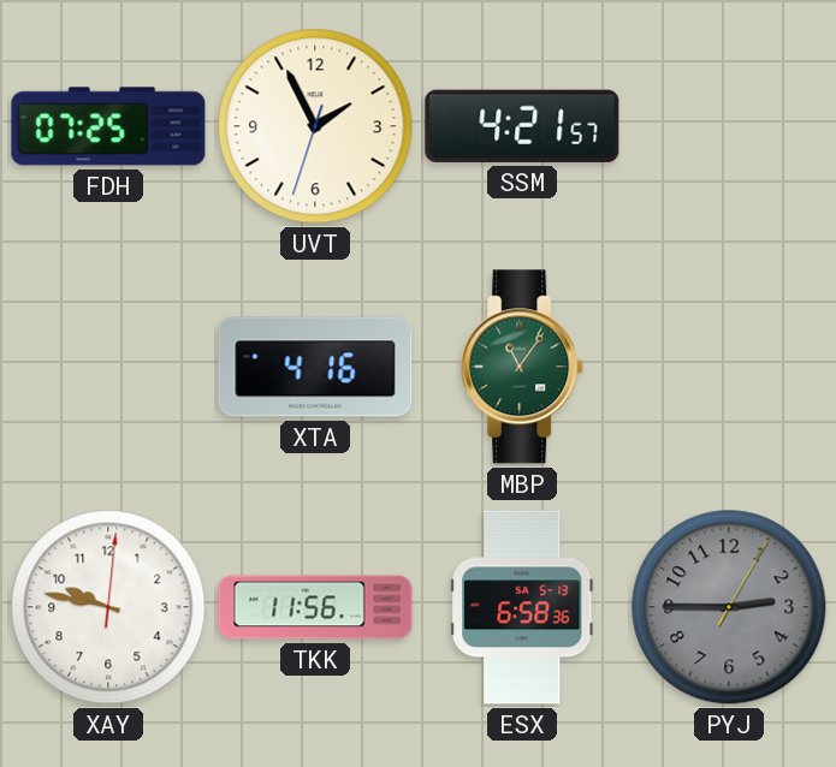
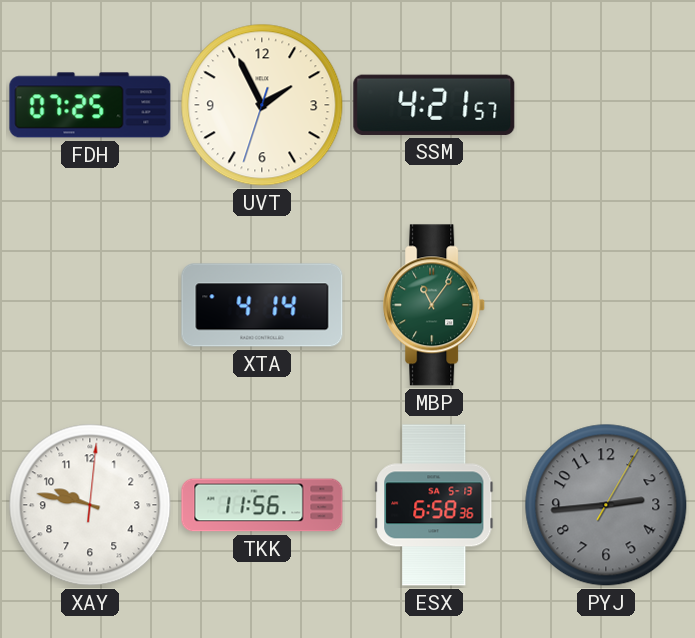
XTA: 4:16 -> 4:14
PYJ: 2:45 -> 2:44
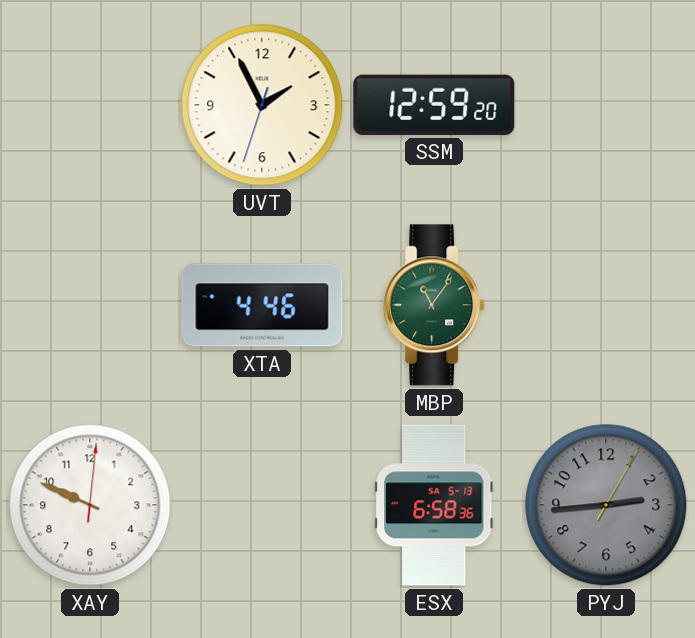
FDH: 07:25 -> none
SSM: 4:21 -> 12:59
XTA: 4:14 -> 4:46
XAY: 9:47 -> 9:49
TKK: 11:56 -> none
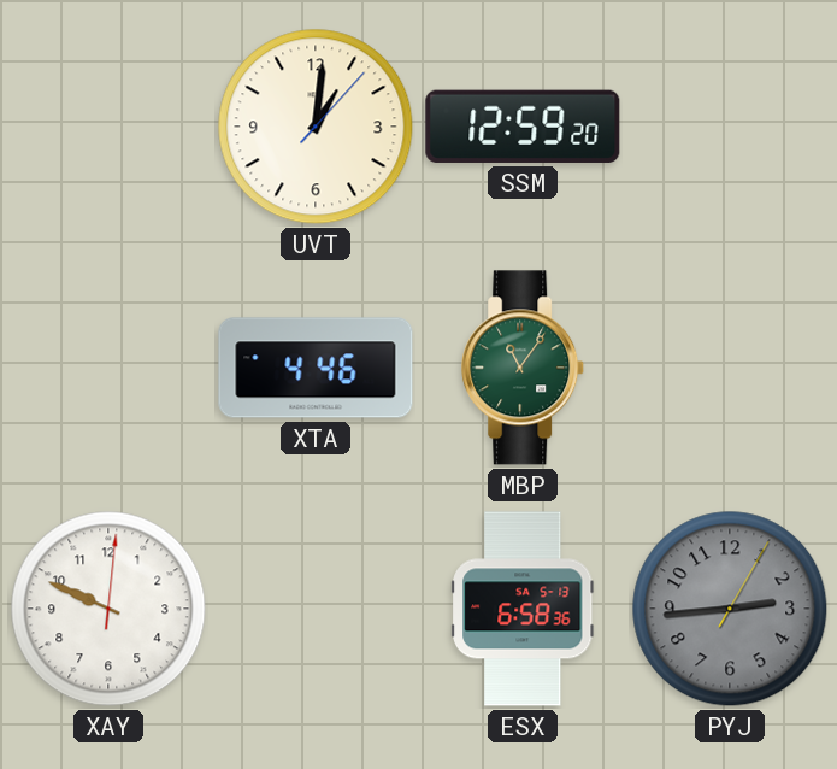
UVT: 1:55 -> 1:01
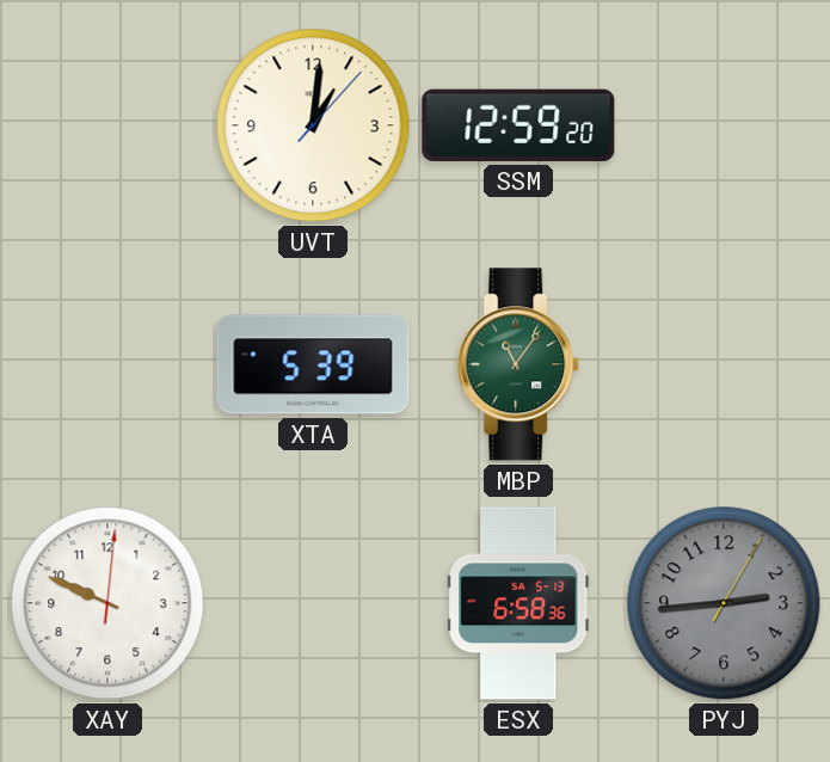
XTA: 4:46 -> 5:39
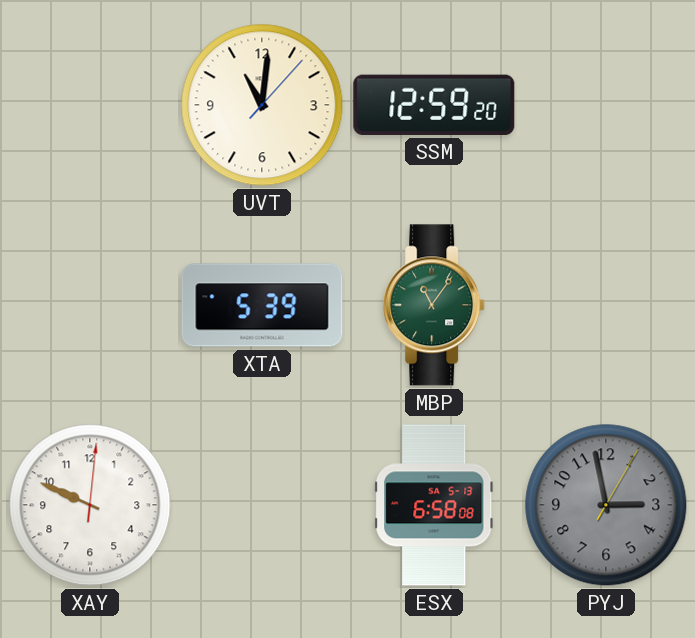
UVT: 1:01 -> 11:01
ESX: 6:58:36 -> 6:58:08
PYJ: 2:44 -> 2:58
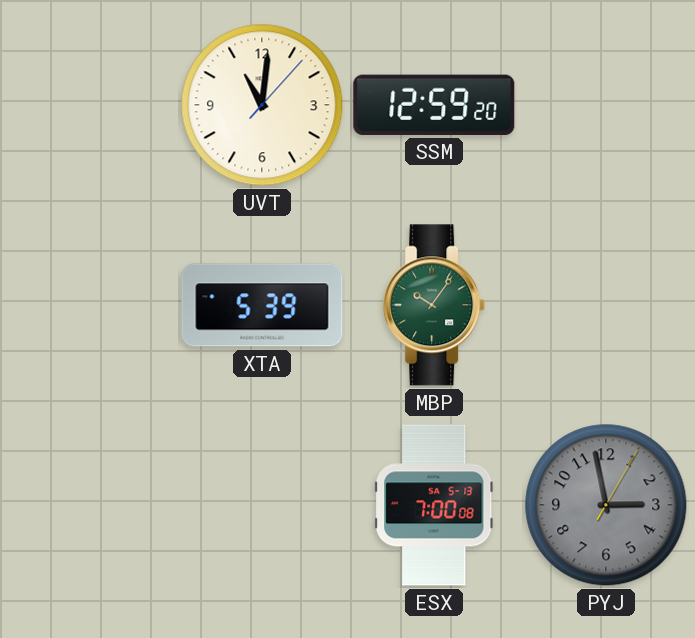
MBP: 11:06 -> 10:06
XAY: 9:49 -> none
ESX: 6:58 -> 7:00
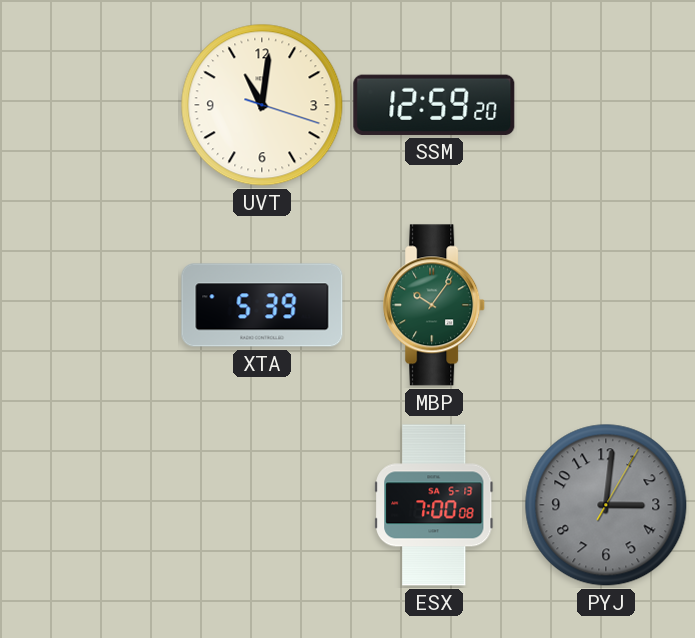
UVT: 11:01:07 -> 11:01:18
PYJ: 2:58 -> 3:01
